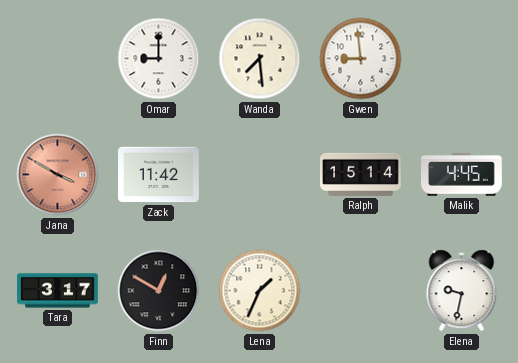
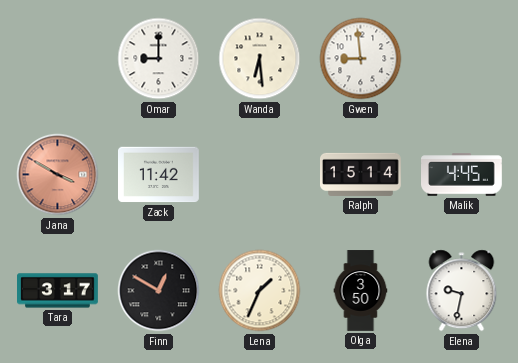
Wanda: 7:29 -> 6:29
Olga: none -> 3:50
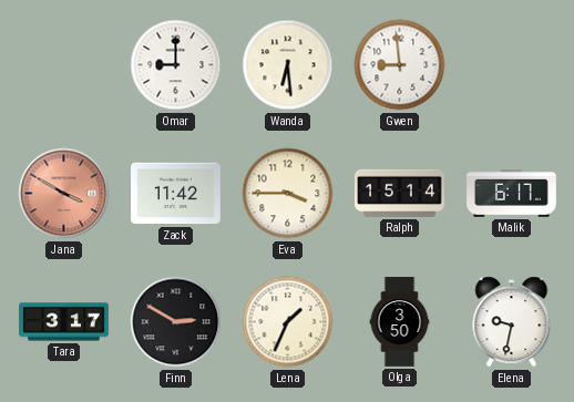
Eva: none -> 3:45
Malik: 4:45 -> 6:17
Finn: 12:50 -> 2:50
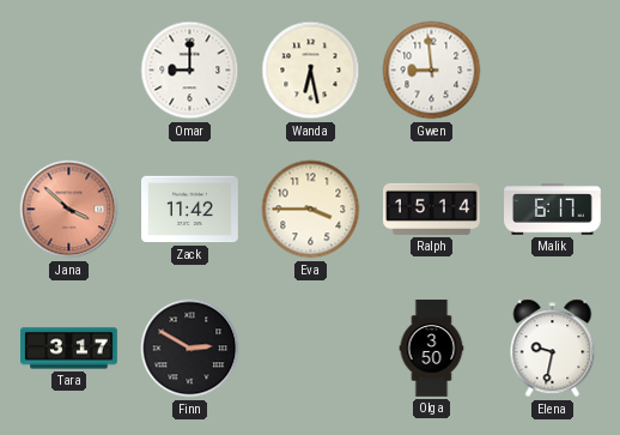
Wanda: 6:29 -> 6:28
Jana: 3:50 -> 3:52
Lena: 1:34 -> none
